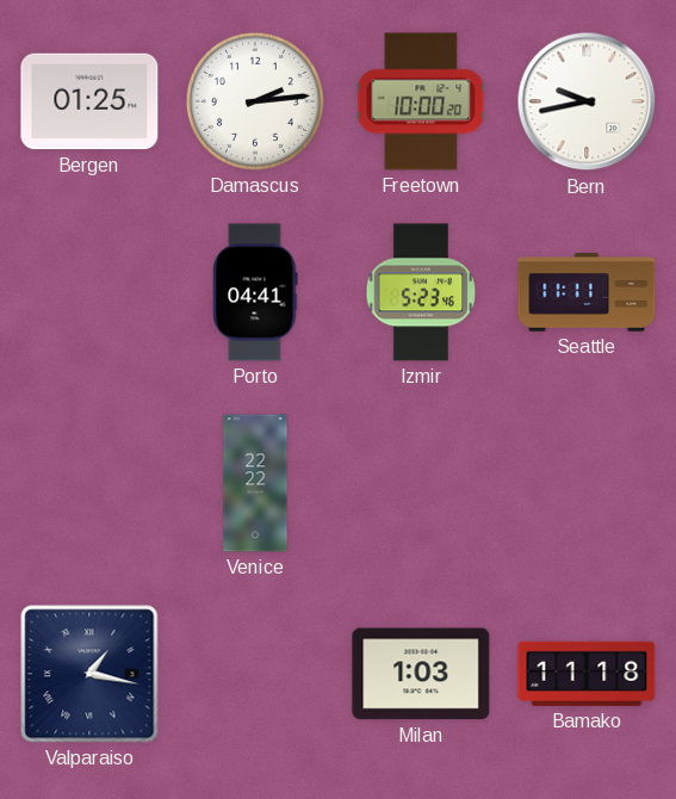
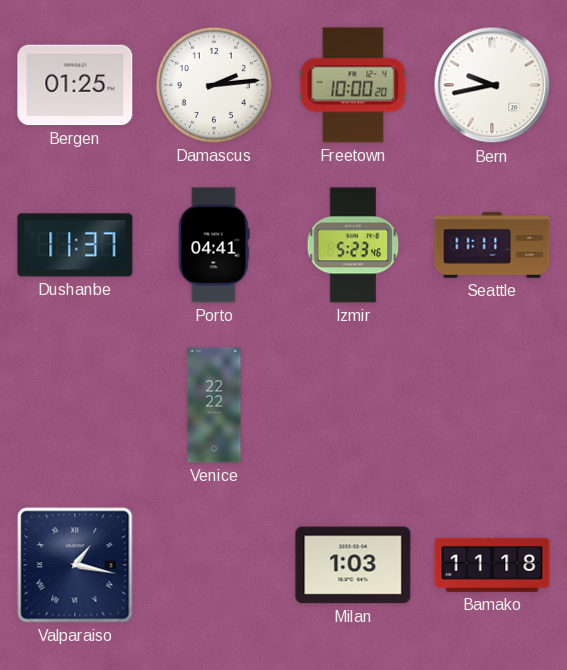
Dushanbe: none -> 11:37
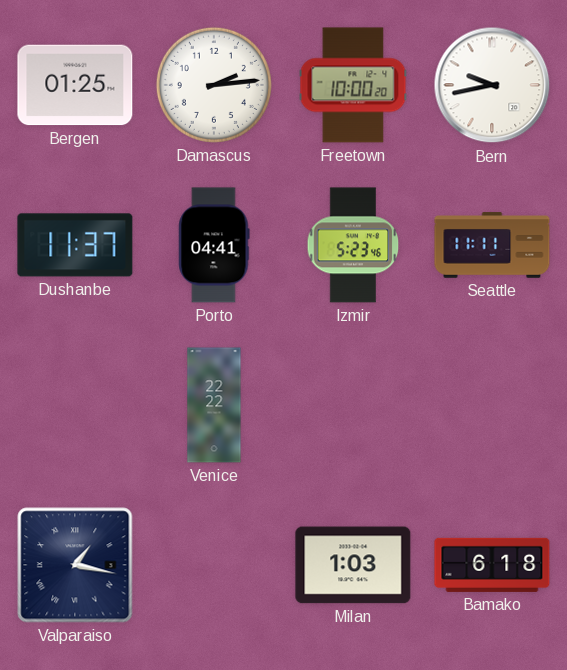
Bamako: 11:18 -> 6:18
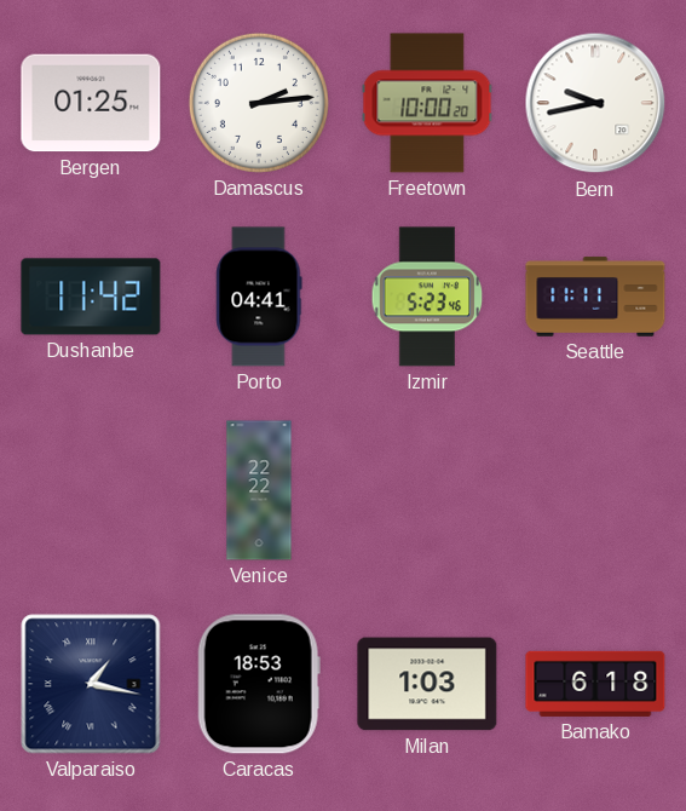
Dushanbe: 11:37 -> 11:42
Caracas: none -> 18:53
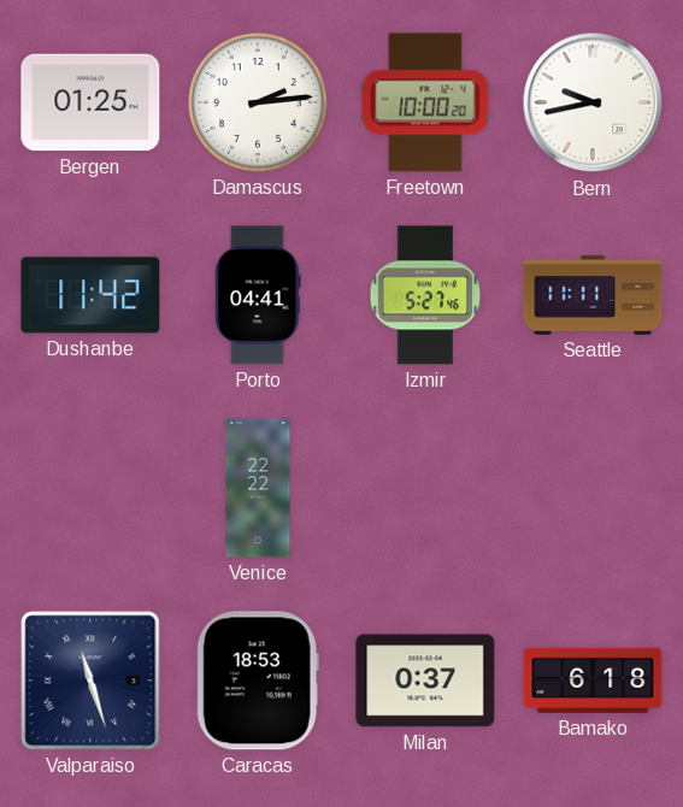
Izmir: 5:23 -> 5:27
Valparaiso: 1:17 -> 11:27
Milan: 1:03 -> 0:37
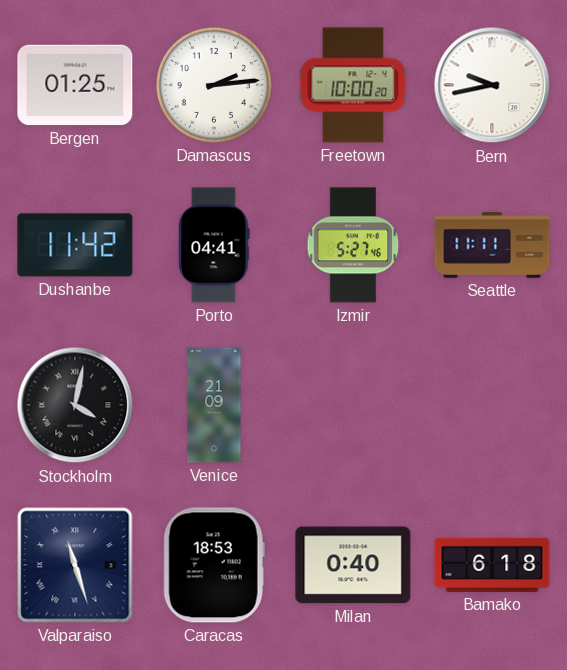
Stockholm: none -> 4:02
Venice: 22:22 -> 21:09
Milan: 0:37 -> 0:40
